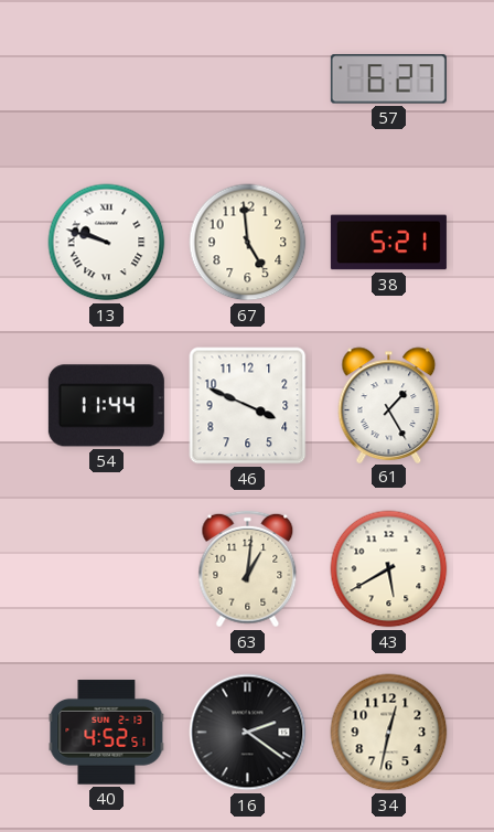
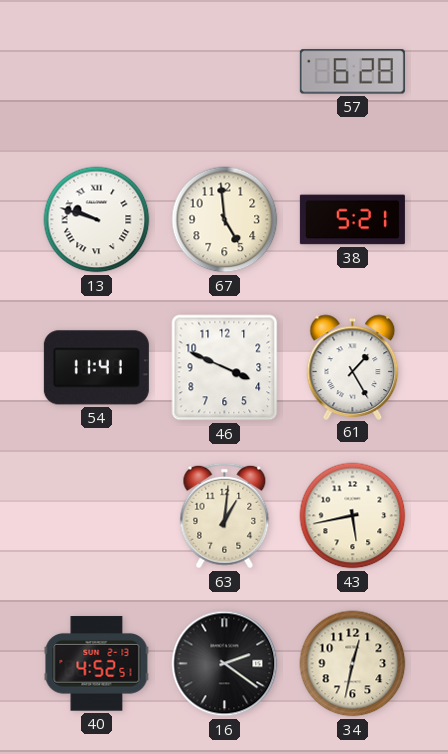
57: 6:27 -> 6:28
54: 11:44 -> 11:41
43: 5:40 -> 5:43
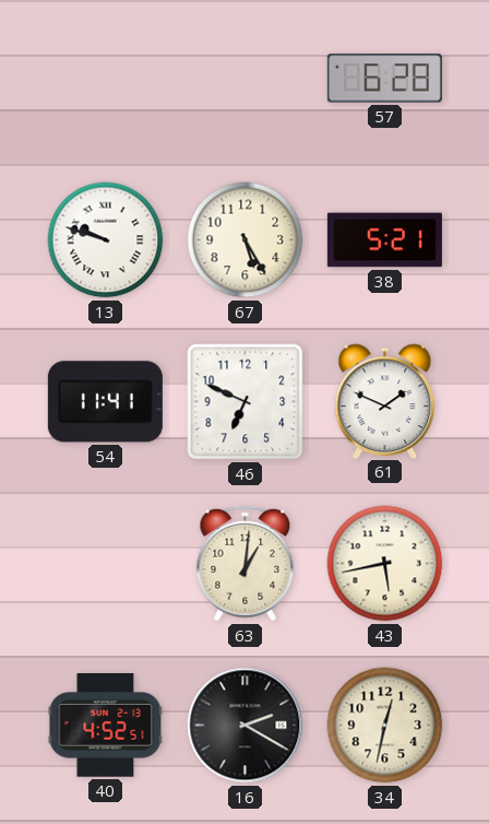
67: 4:59 -> 5:25
46: 3:49 -> 6:49
61: 1:25 -> 1:49
16: 2:21 -> 2:20
